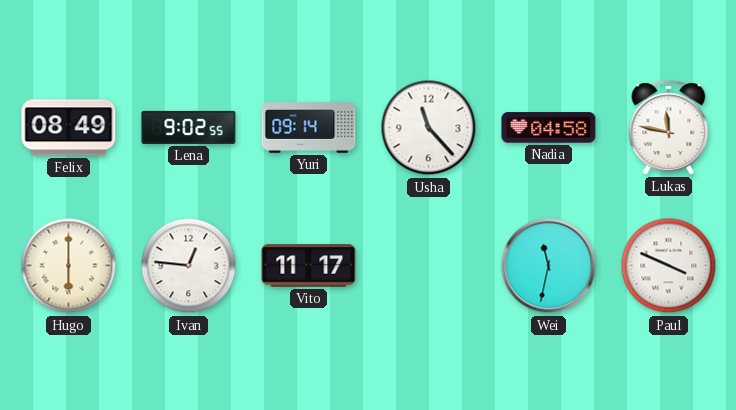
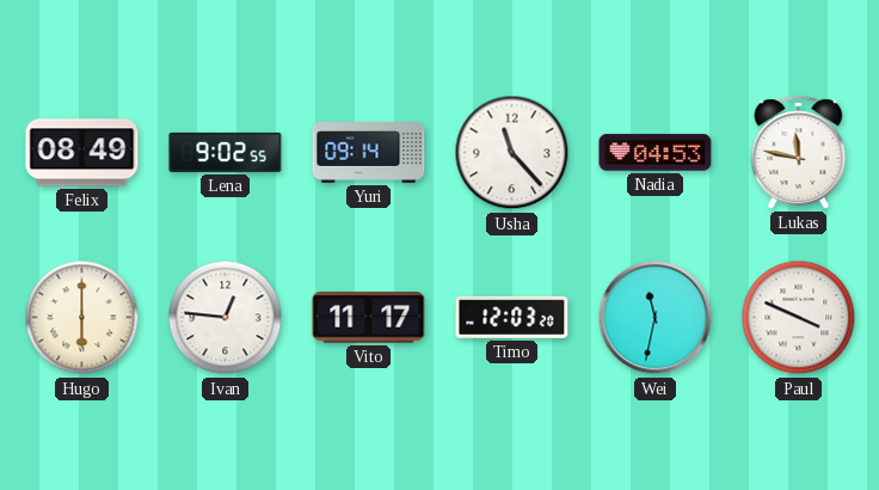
Nadia: 04:58 -> 04:53
Timo: none -> 12:03
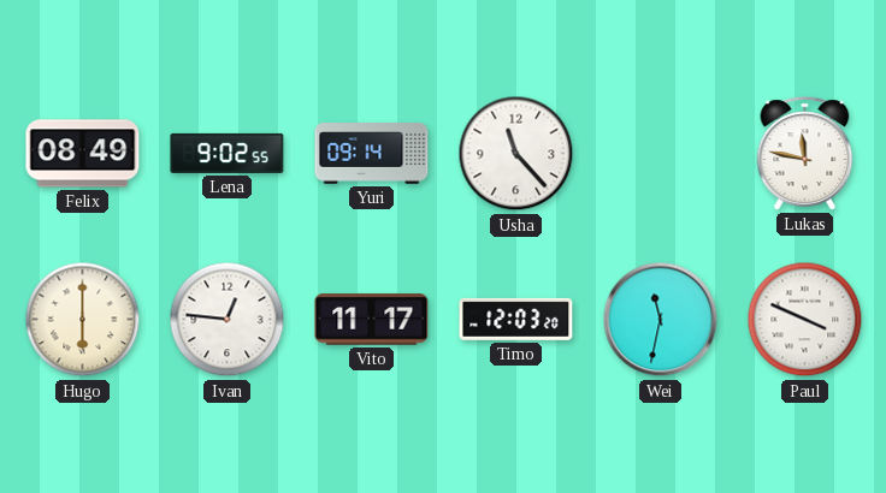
Nadia: 04:53 -> none
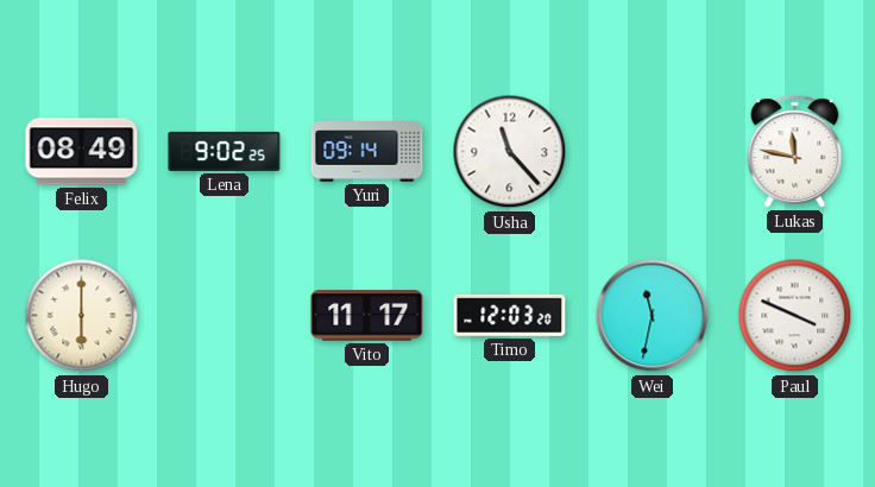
Lena: 9:02:55 -> 9:02:25
Ivan: 12:46 -> none
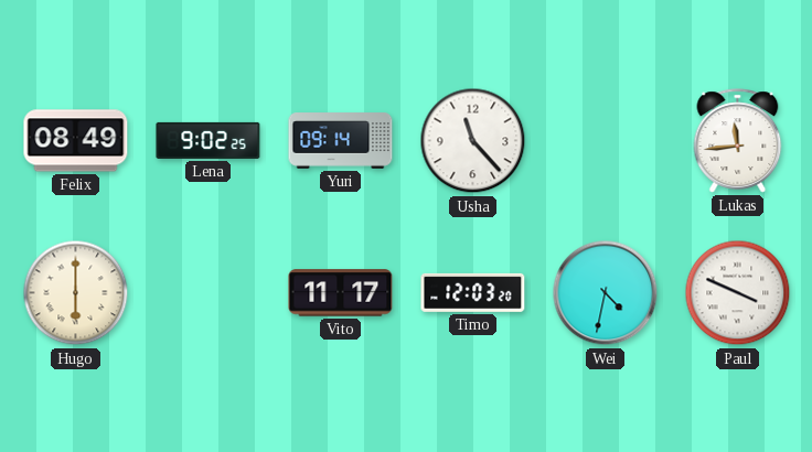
Lukas: 11:47 -> 11:44
Wei: 11:32 -> 4:32
